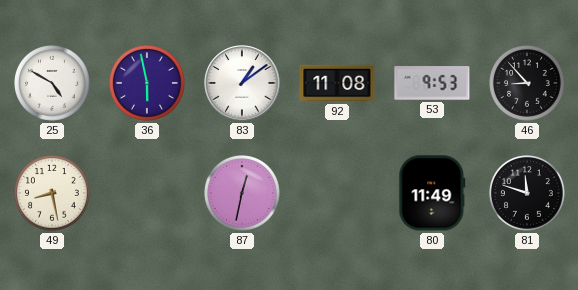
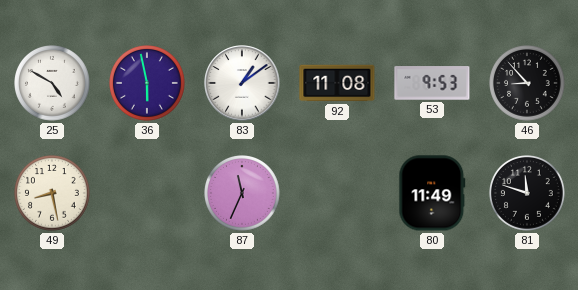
87: 12:32 -> 11:34
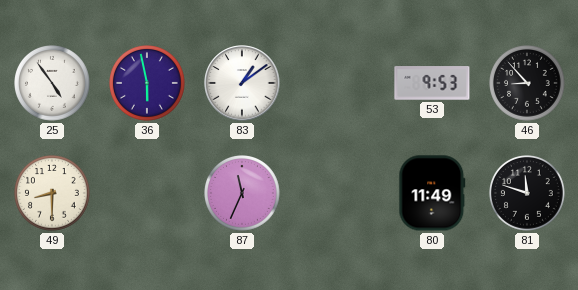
25: 4:50 -> 4:54
92: 11:08 -> none
49: 8:28 -> 8:30
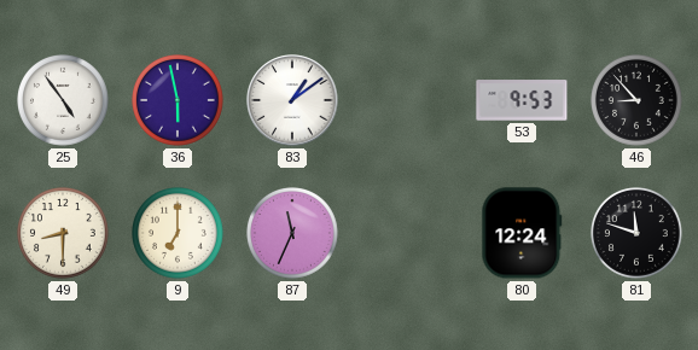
9: none -> 7:00
80: 11:49 -> 12:24
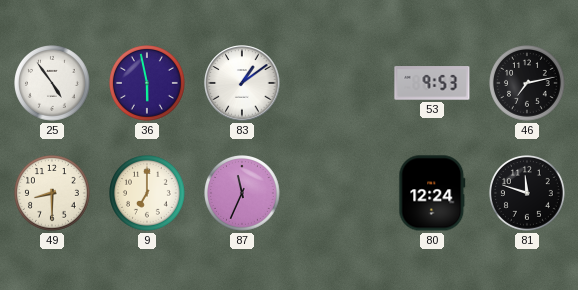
46: 8:53 -> 7:13
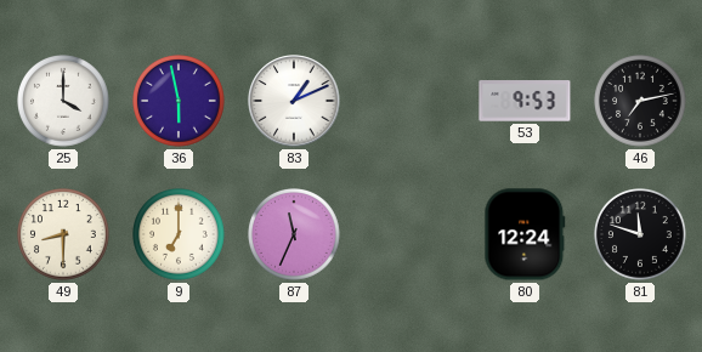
25: 4:54 -> 4:00
83: 1:09 -> 1:11
